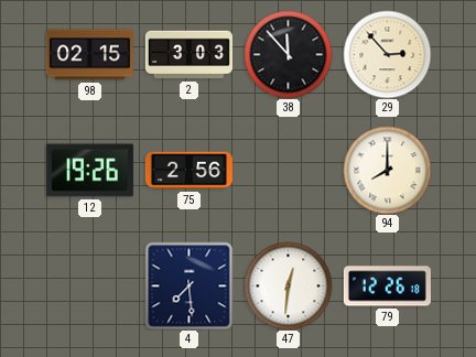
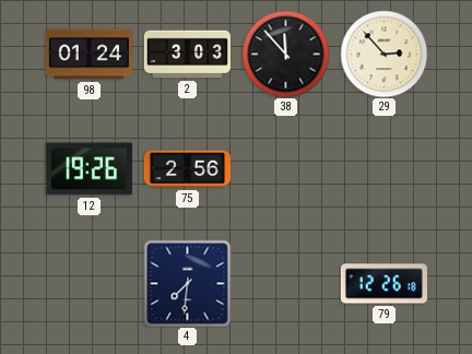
98: 02:15 -> 01:24
94: 8:00 -> none
4: 7:29 -> 7:31
47: 12:31 -> none
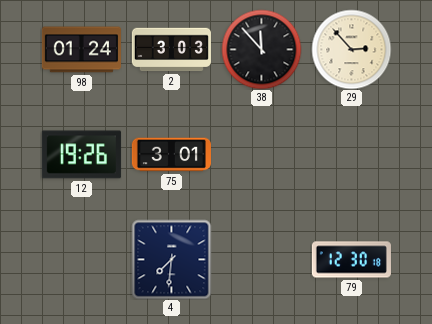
75: 2:56 -> 3:01
79: 12:26 -> 12:30
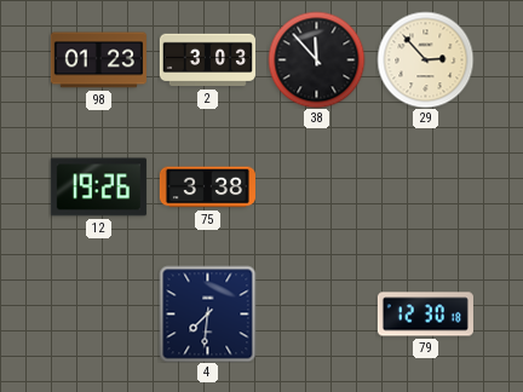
98: 01:24 -> 01:23
75: 3:01 -> 3:38
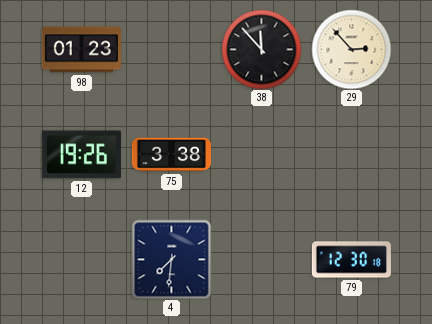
2: 3:03 -> none
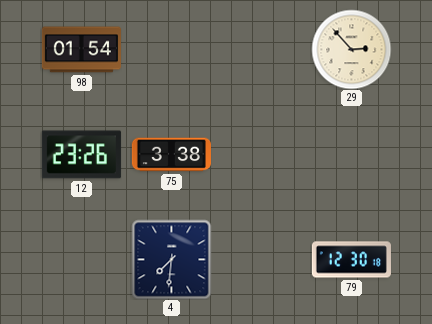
98: 01:23 -> 01:54
38: 11:53 -> none
12: 19:26 -> 23:26
